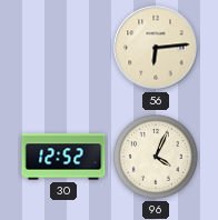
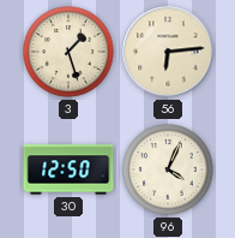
3: none -> 1:27
30: 12:52 -> 12:50
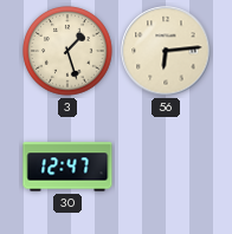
30: 12:50 -> 12:47
96: 4:04 -> none
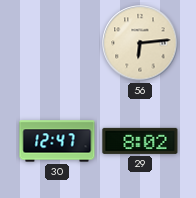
3: 1:27 -> none
29: none -> 8:02
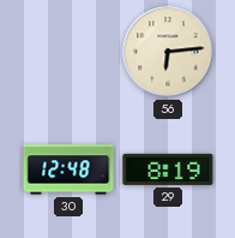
30: 12:47 -> 12:48
29: 8:02 -> 8:19
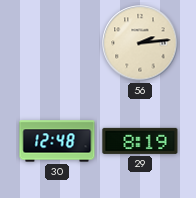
56: 6:14 -> 2:14
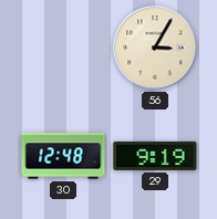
56: 2:14 -> 3:05
29: 8:19 -> 9:19
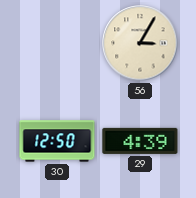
30: 12:48 -> 12:50
29: 9:19 -> 4:39
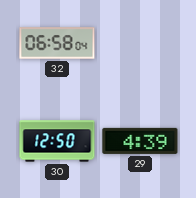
32: none -> 06:58
56: 3:05 -> none
